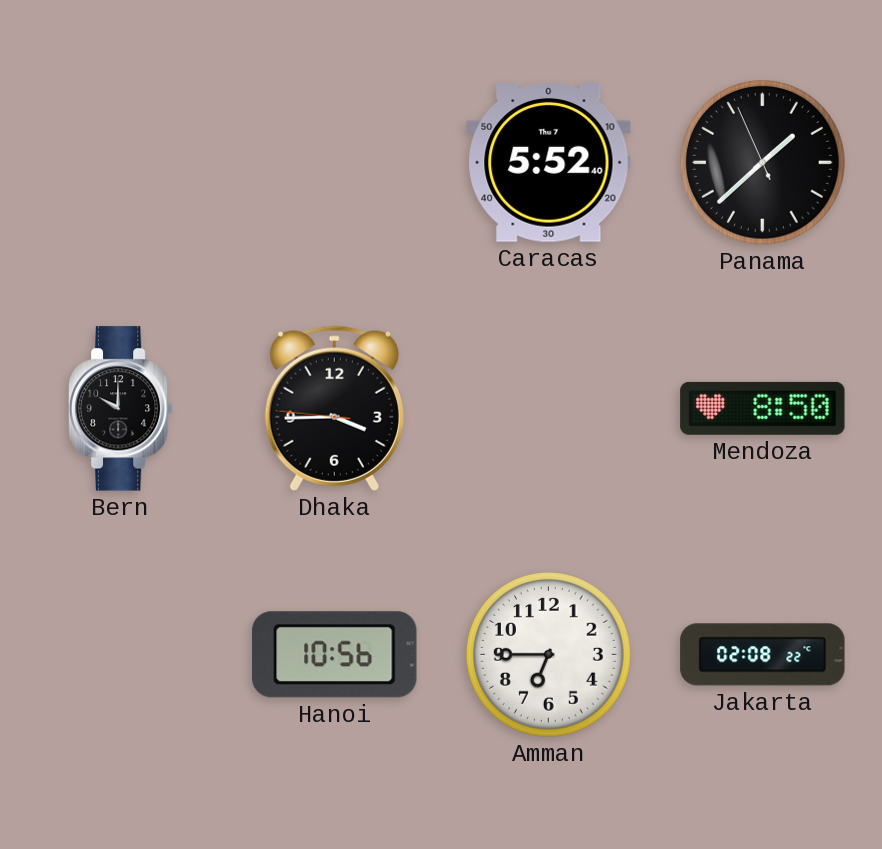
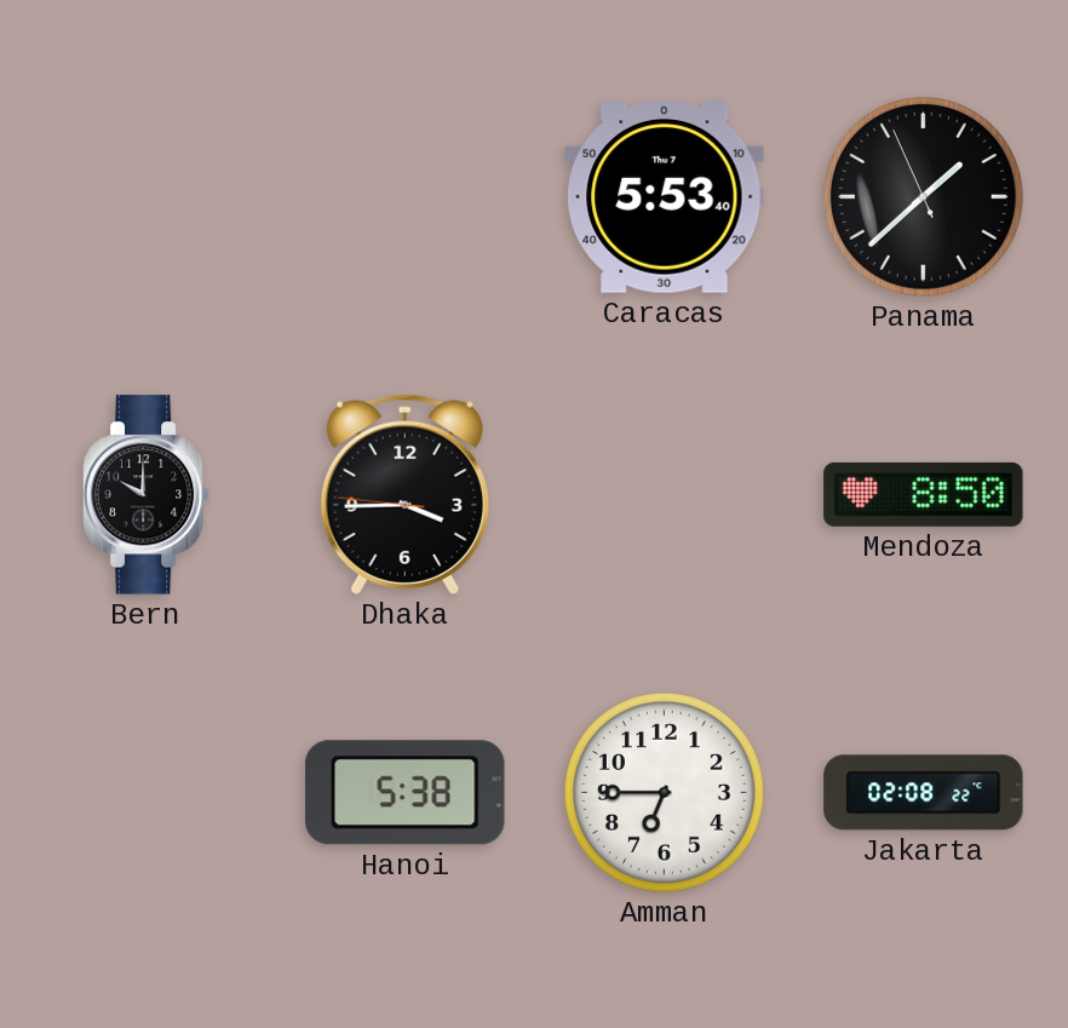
Caracas: 5:52 -> 5:53
Hanoi: 10:56 -> 5:38
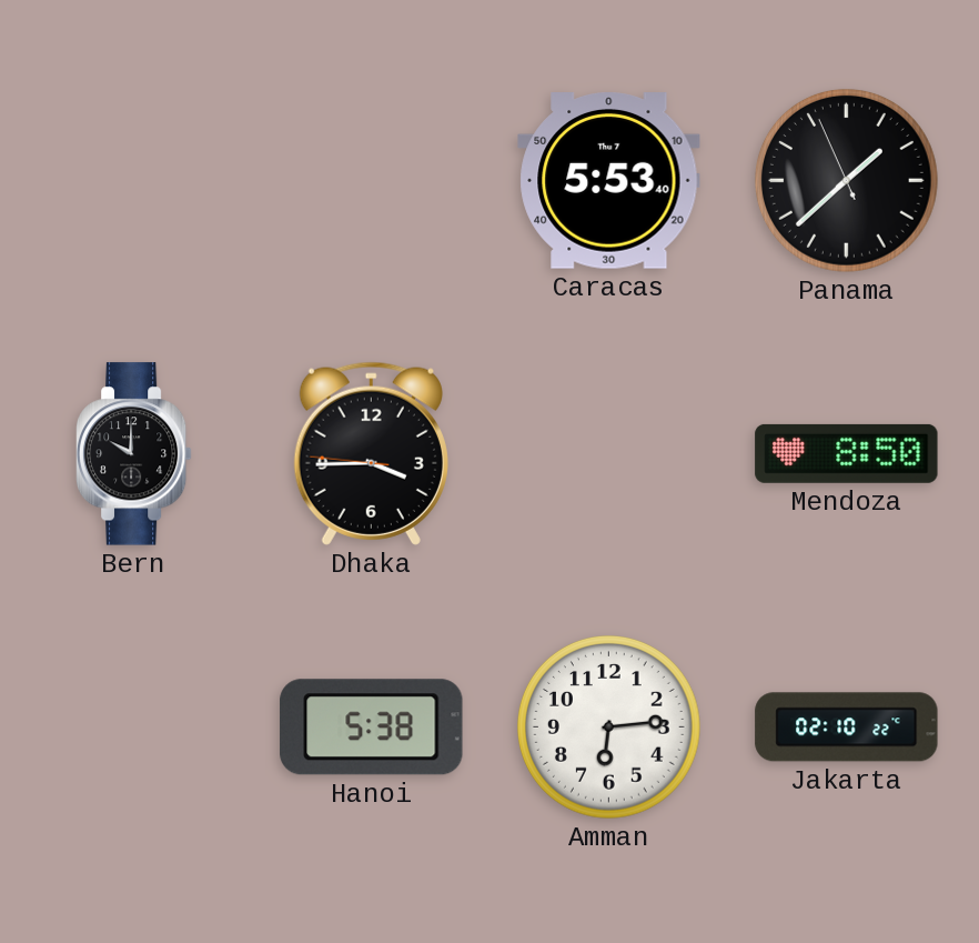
Amman: 6:45 -> 6:14
Jakarta: 02:08 -> 02:10
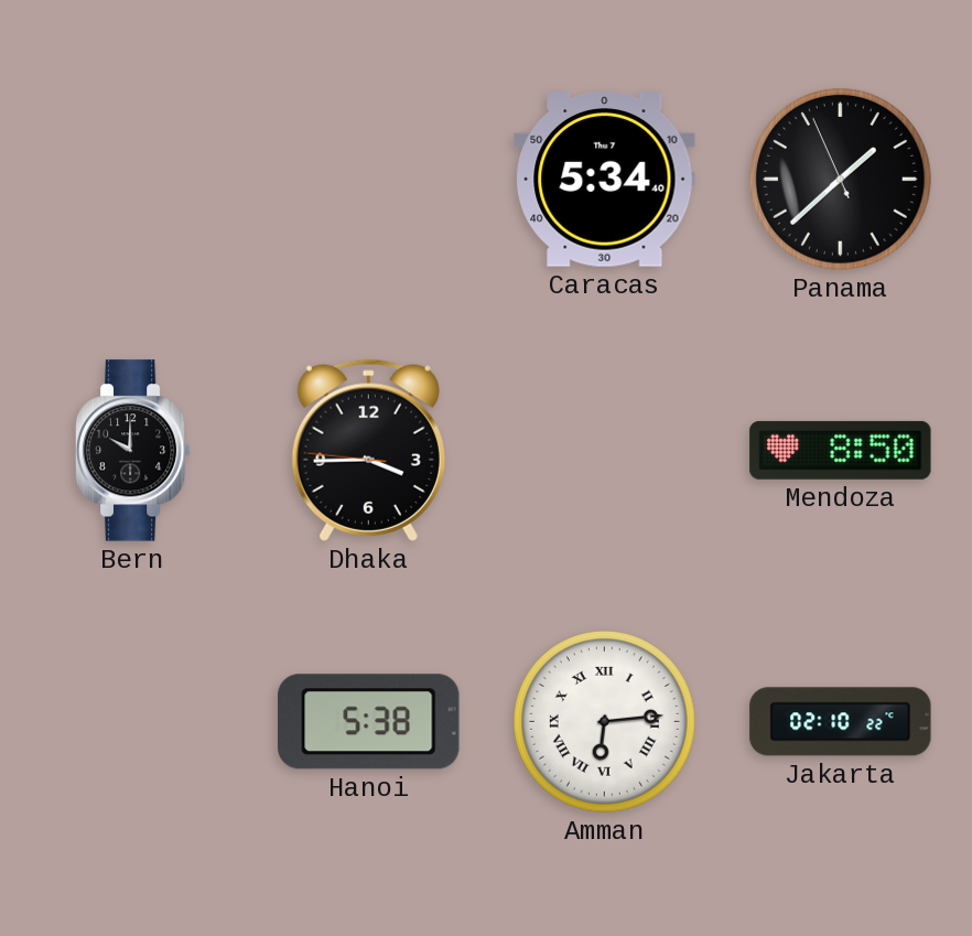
Caracas: 5:53 -> 5:34
Amman numerals: Arabic -> Roman
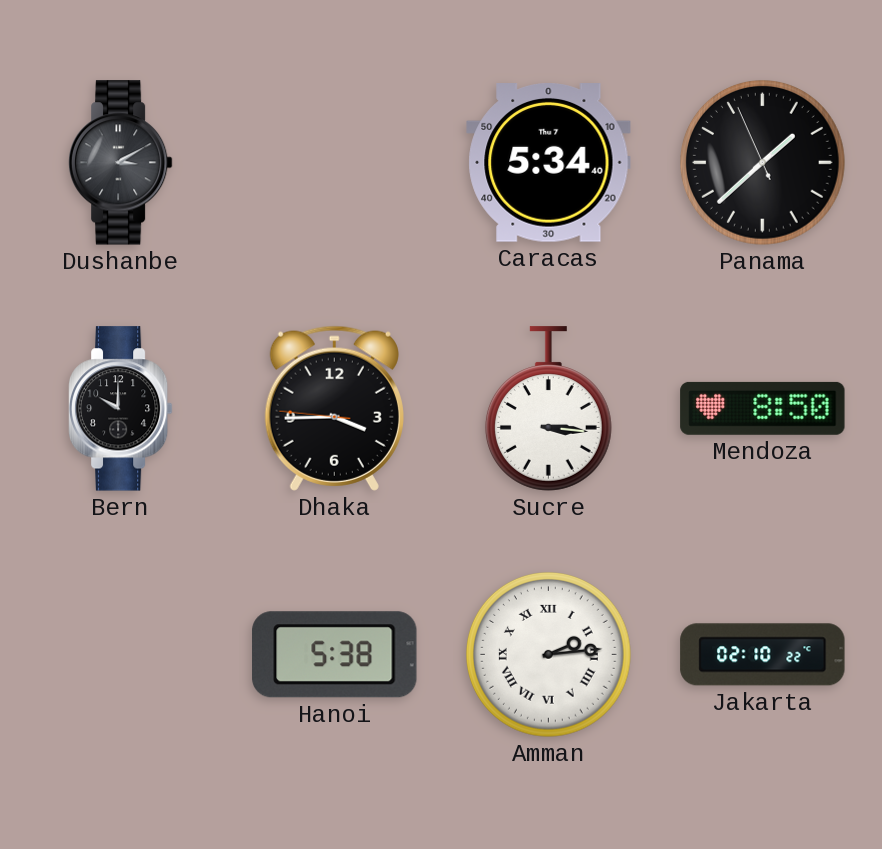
Dushanbe: none -> 3:10
Sucre: none -> 3:16
Amman: 6:14 -> 2:14
